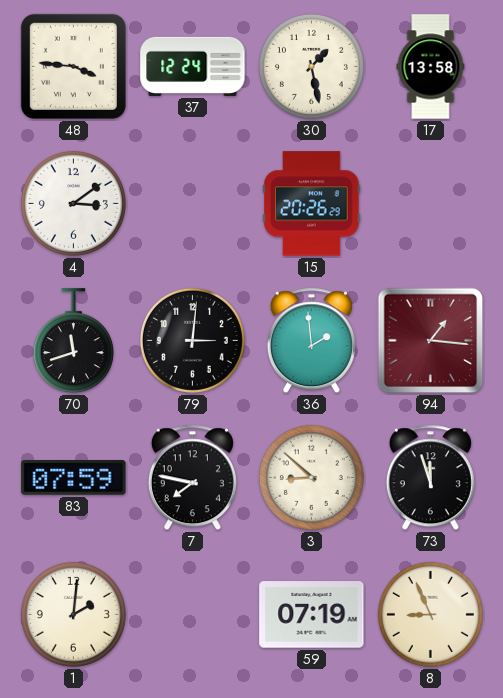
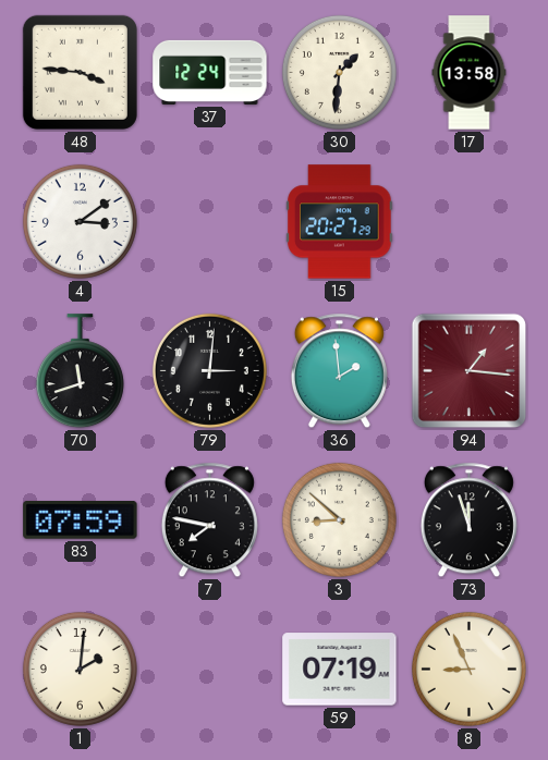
30: 1:28 -> 1:31
15: 20:26 -> 20:27
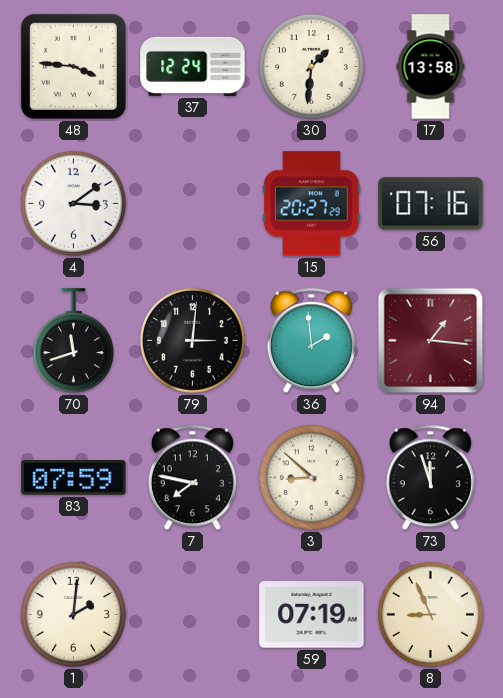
56: none -> 07:16
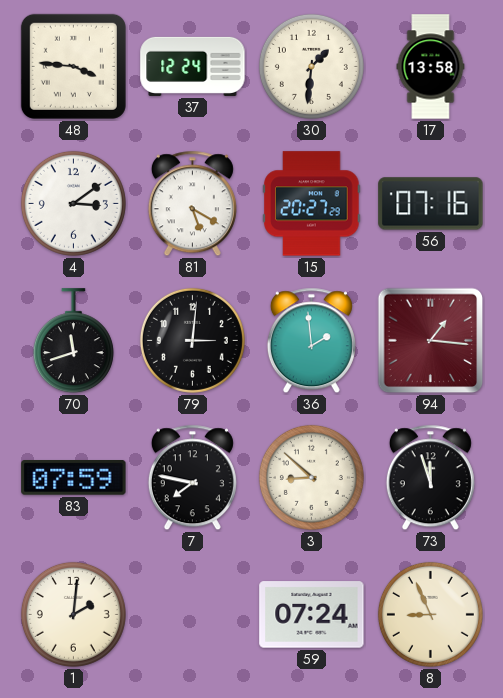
81: none -> 5:20
59: 07:19 -> 07:24
